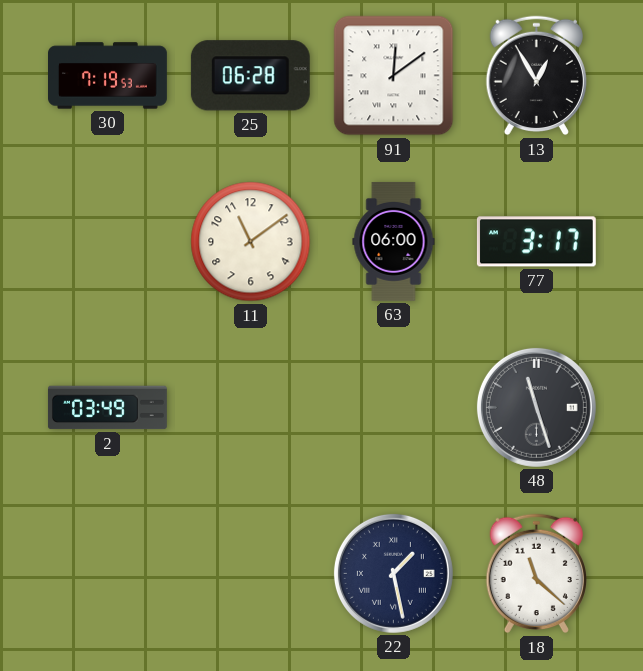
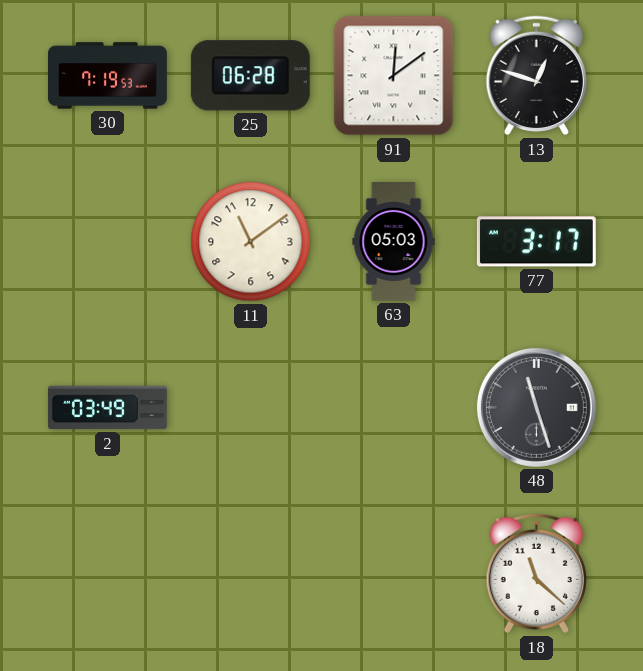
13: 12:55 -> 12:48
63: 06:00 -> 05:03
22: 1:28 -> none
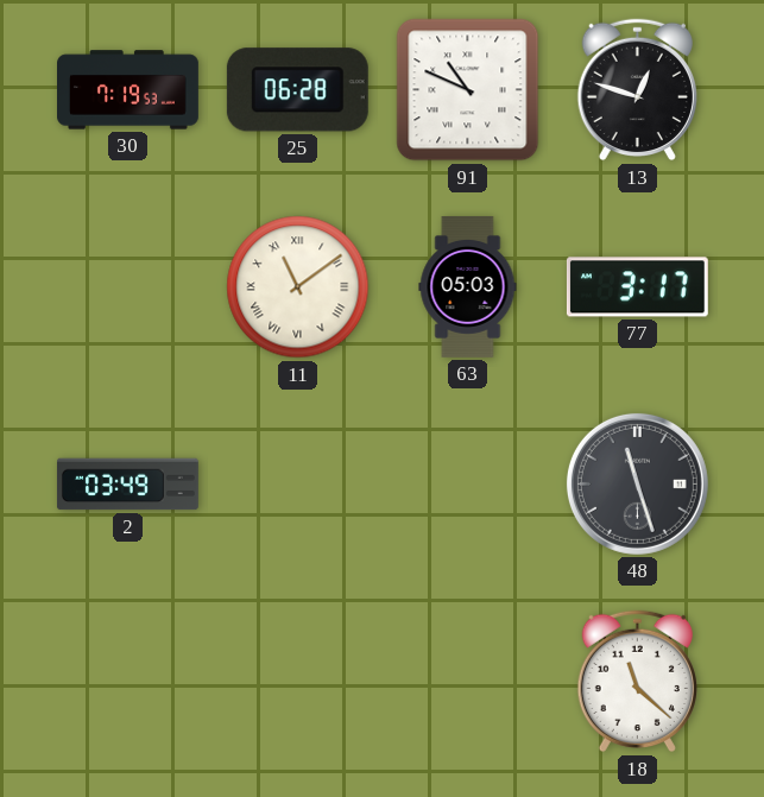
91: 12:09 -> 10:49
11 numerals: Arabic -> Roman
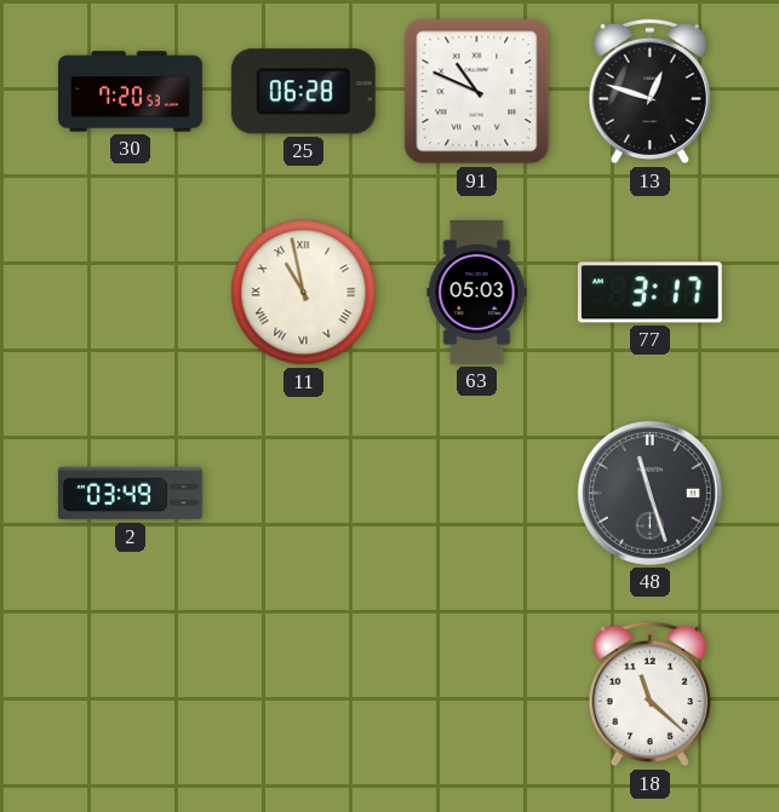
30: 7:19 -> 7:20
11: 11:09 -> 10:58
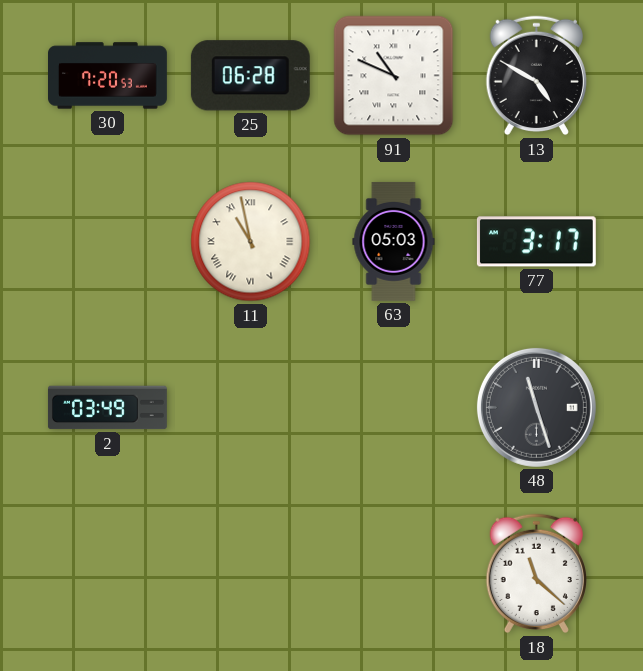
13: 12:48 -> 4:50
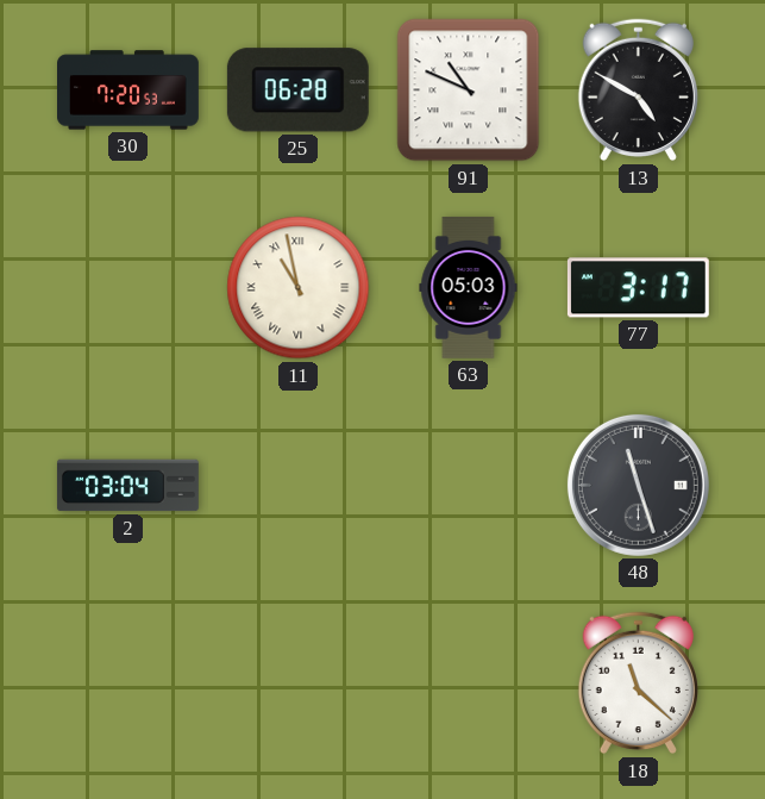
2: 03:49 -> 03:04
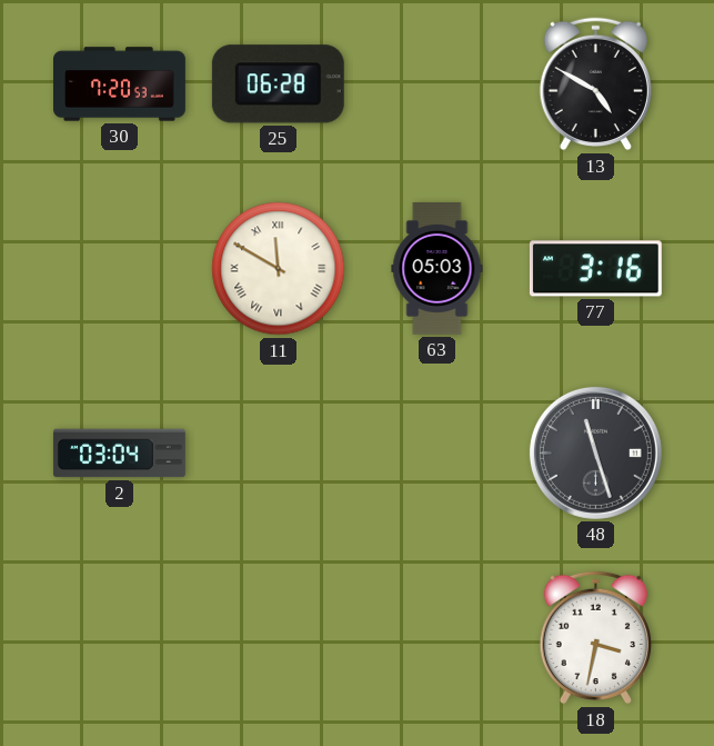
91: 10:49 -> none
11: 10:58 -> 11:50
77: 3:17 -> 3:16
18: 11:22 -> 3:32
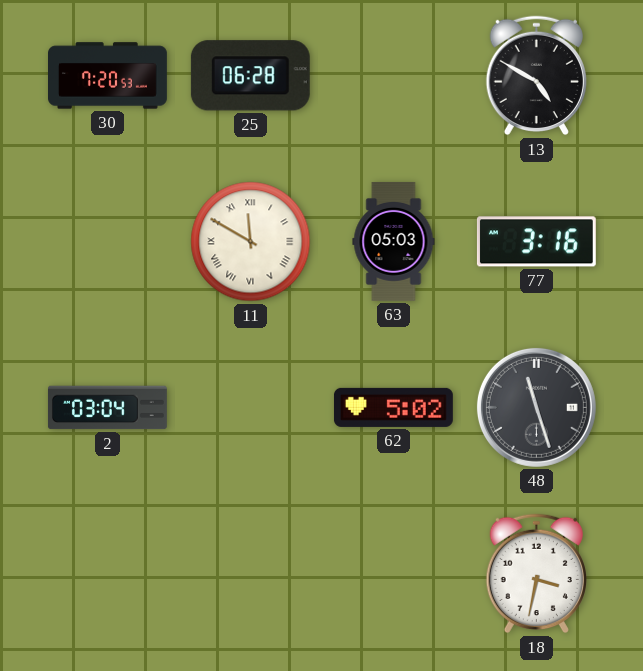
62: none -> 5:02
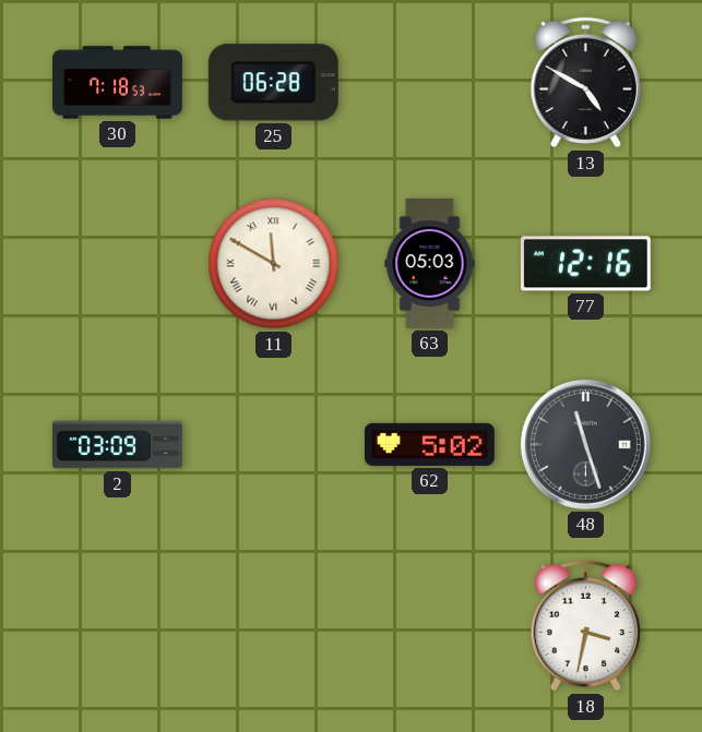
30: 7:20 -> 7:18
77: 3:16 -> 12:16
2: 03:04 -> 03:09
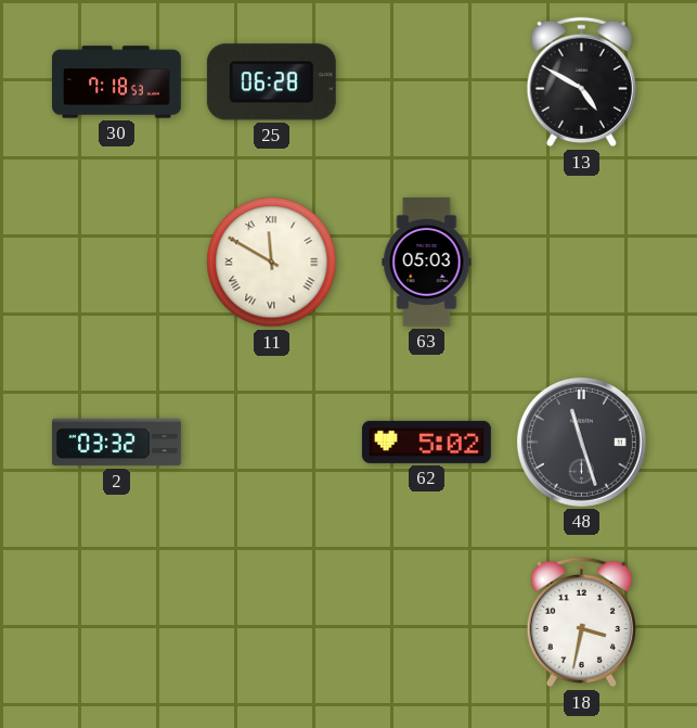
77: 12:16 -> none
2: 03:09 -> 03:32
